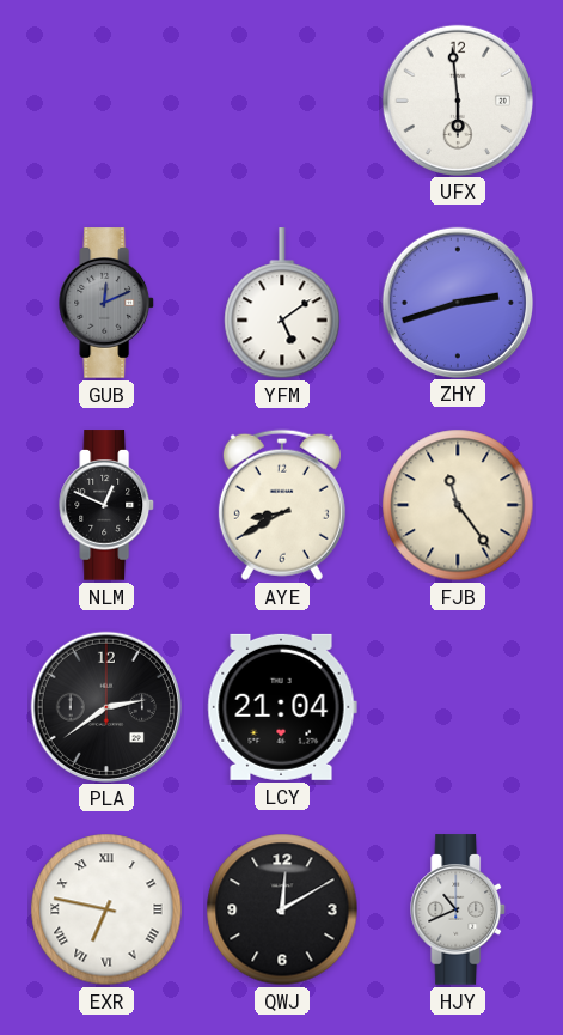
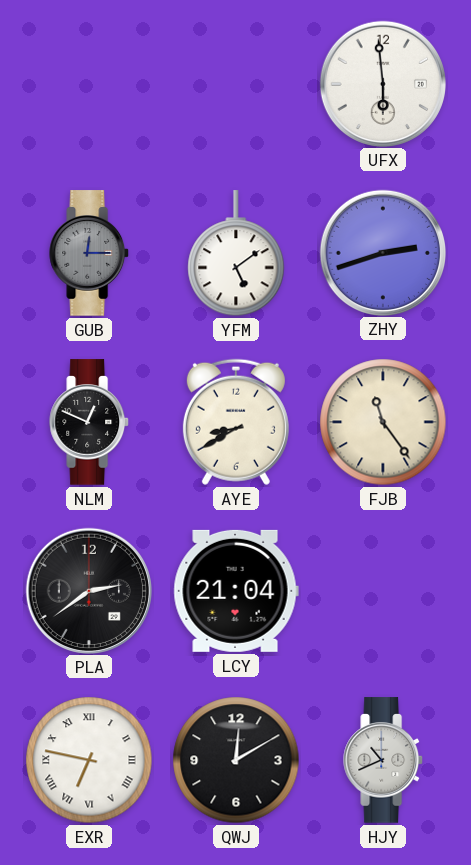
GUB: 12:11 -> 12:15
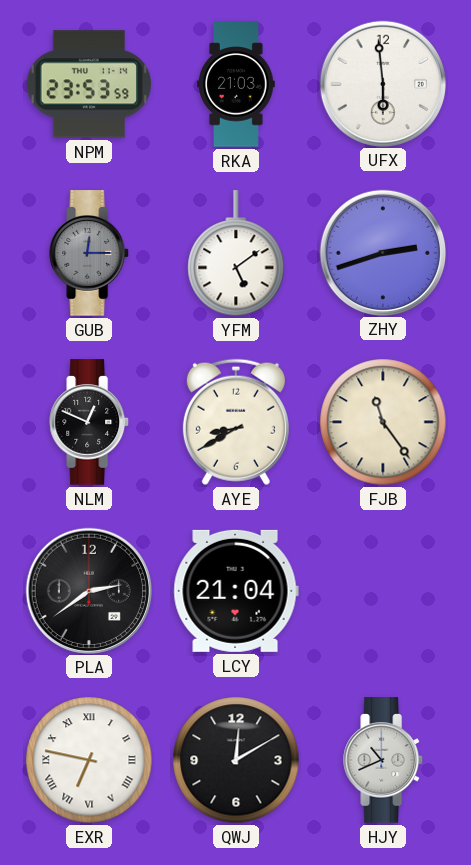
NPM: none -> 23:53
RKA: none -> 21:03
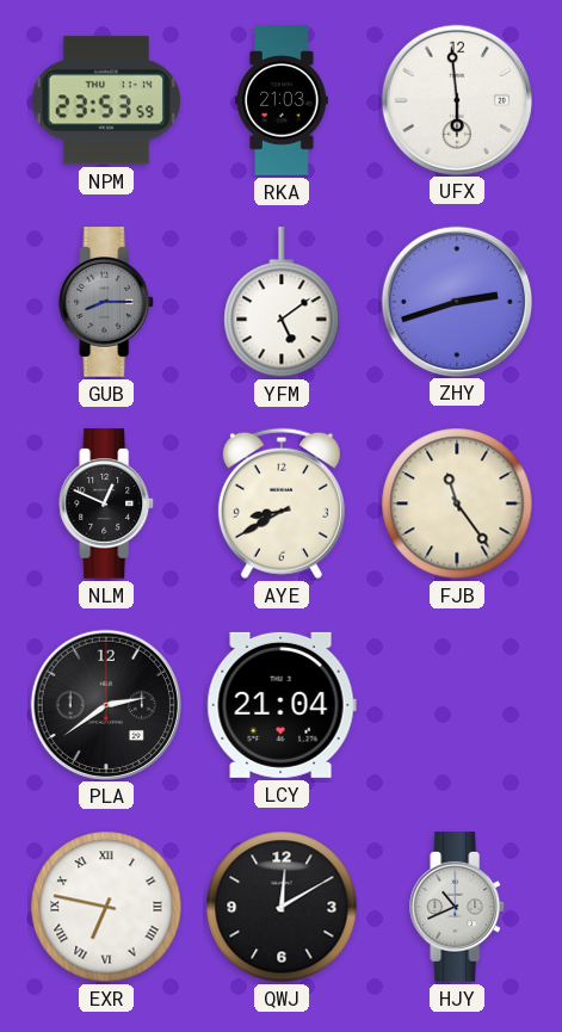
GUB: 12:15 -> 8:15
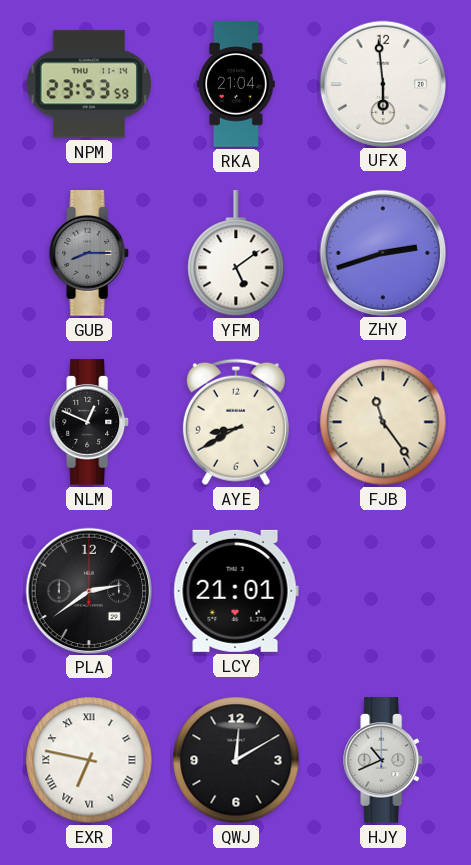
RKA: 21:03 -> 21:04
LCY: 21:04 -> 21:01
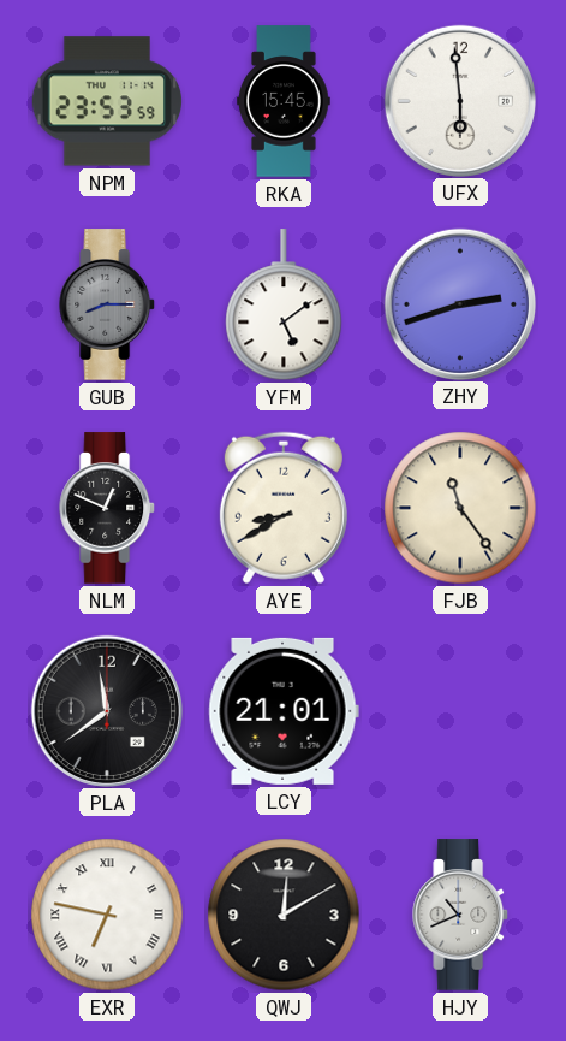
RKA: 21:04 -> 15:45
PLA: 2:39 -> 11:39
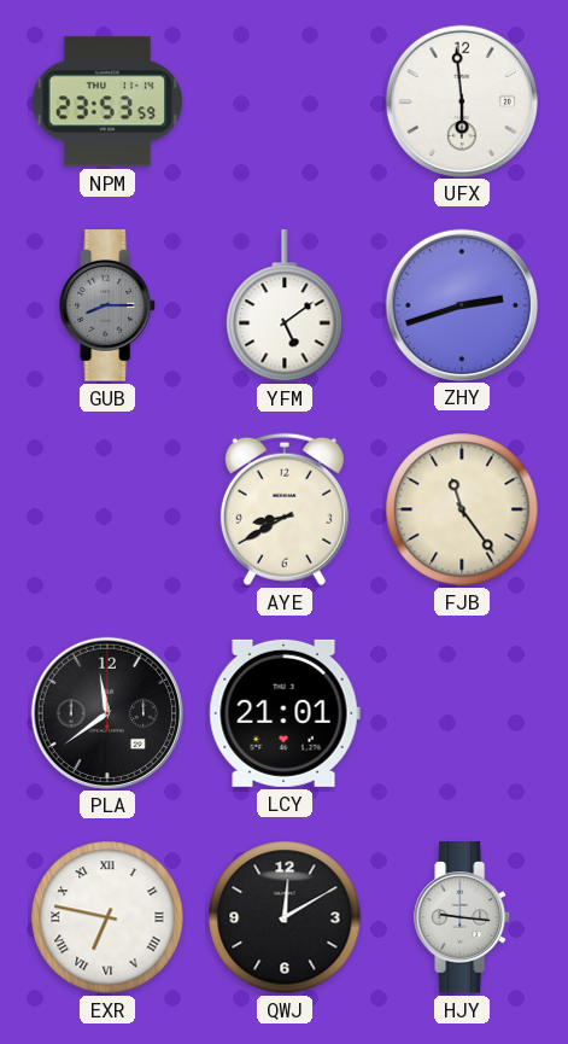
RKA: 15:45 -> none
NLM: 12:49 -> none
HJY: 10:41 -> 9:16
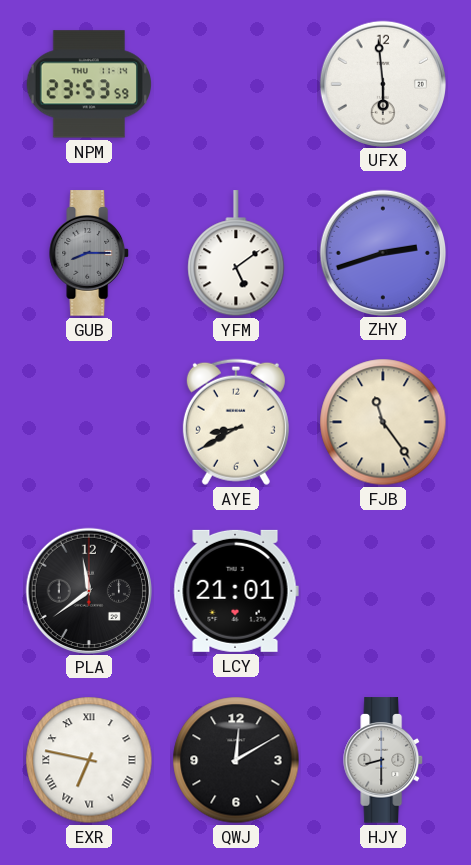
HJY: 9:16 -> 8:30
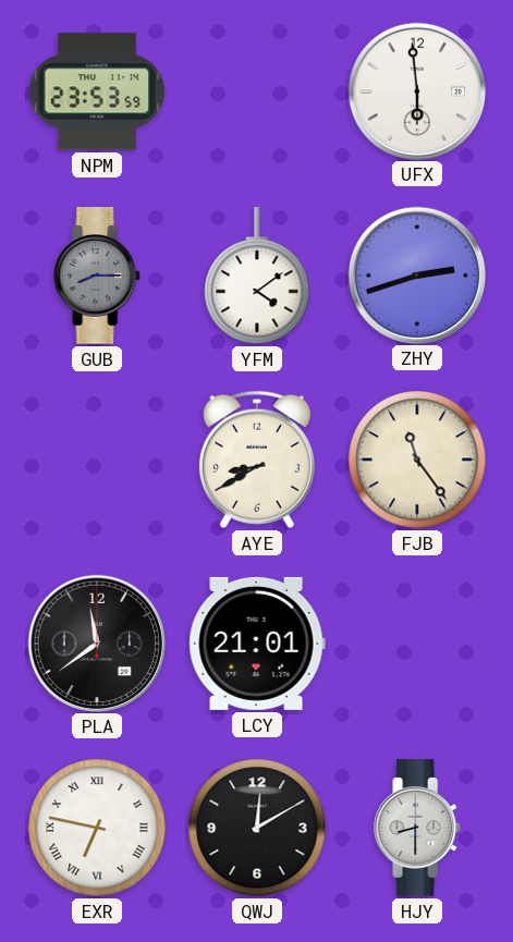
YFM: 5:09 -> 4:09
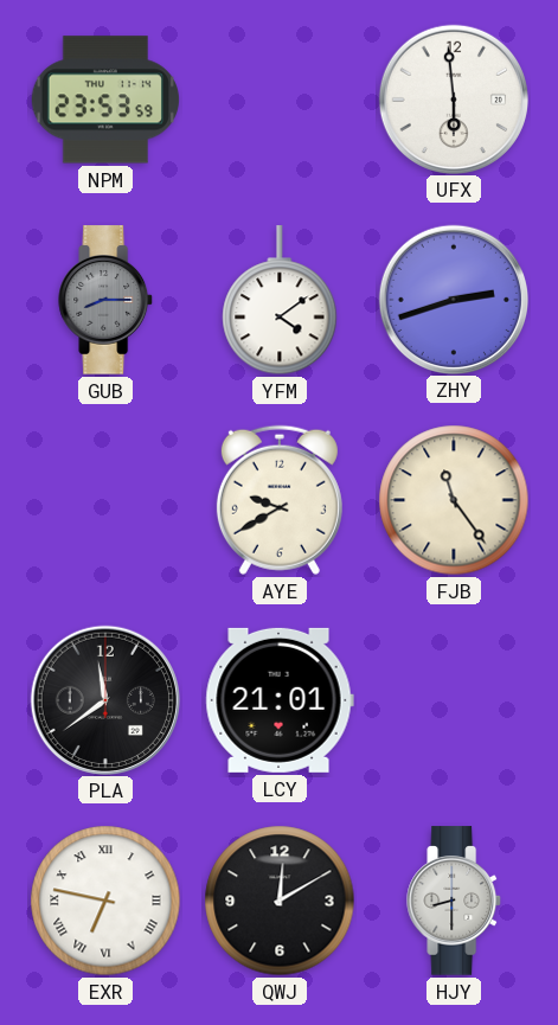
AYE: 8:40 -> 9:40
